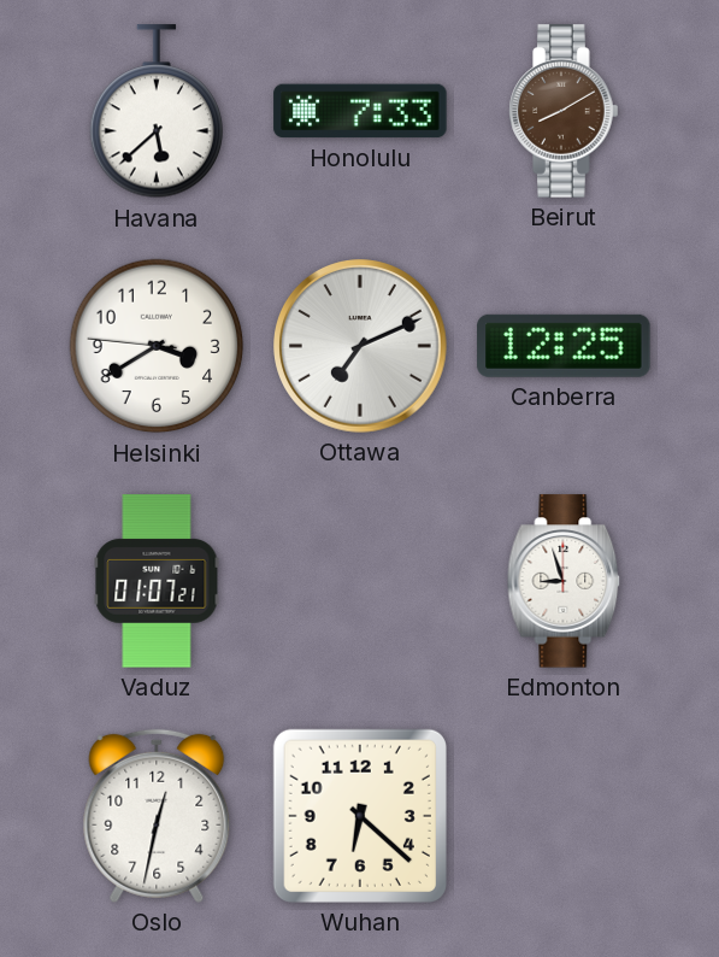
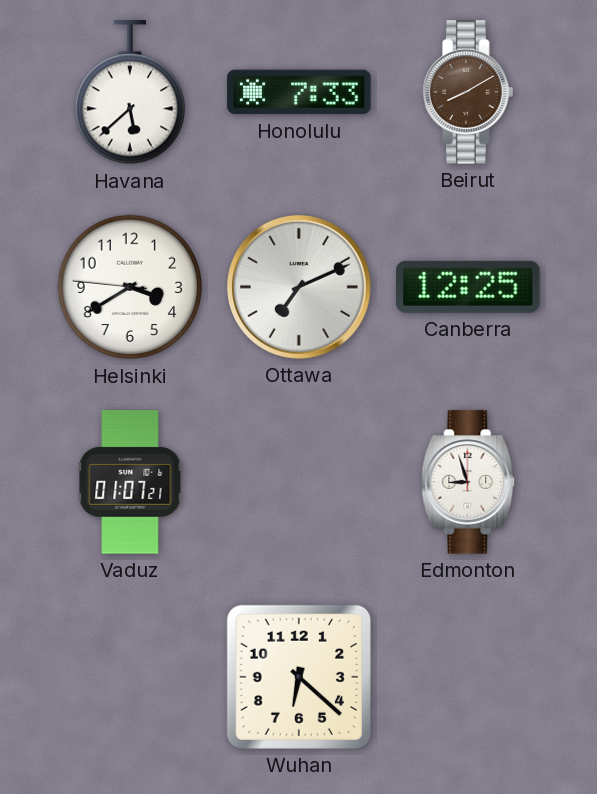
Oslo: 12:32 -> none
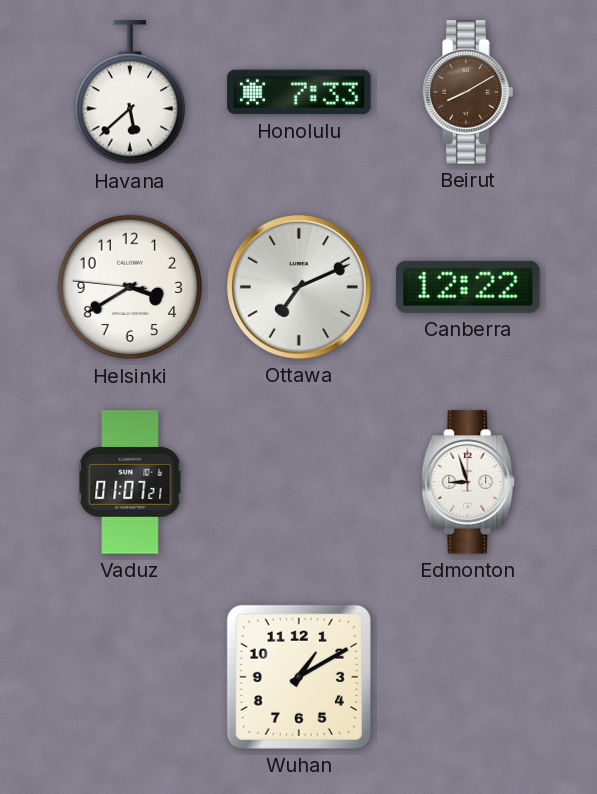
Canberra: 12:25 -> 12:22
Wuhan: 6:22 -> 1:10
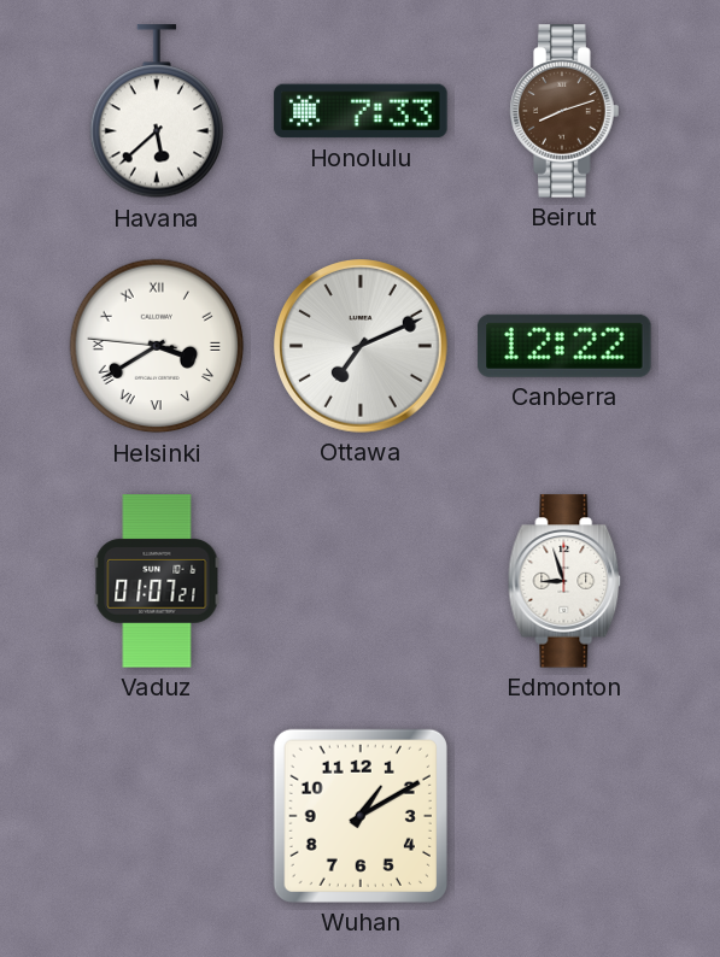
Beirut: 8:10 -> 8:12
Helsinki numerals: Arabic -> Roman
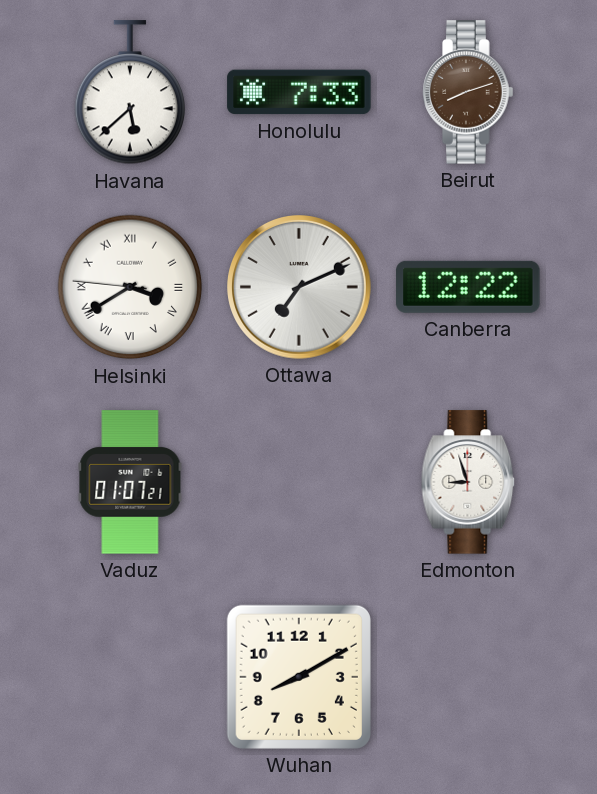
Wuhan: 1:10 -> 8:10
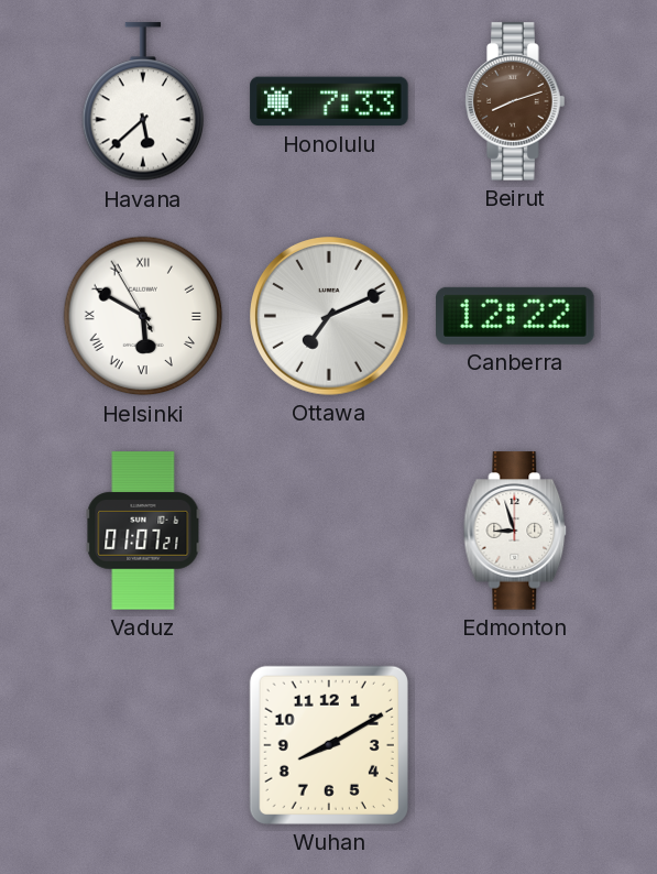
Helsinki: 3:39 -> 5:49
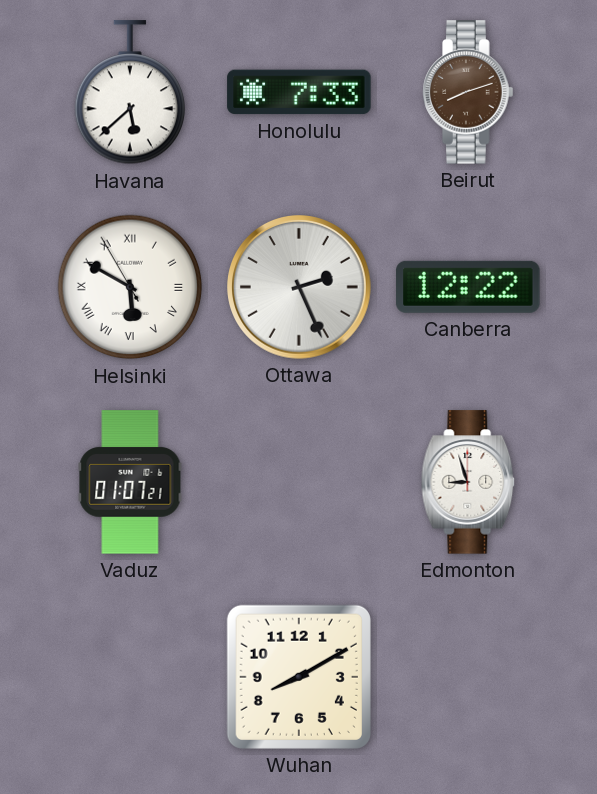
Ottawa: 7:11 -> 2:26
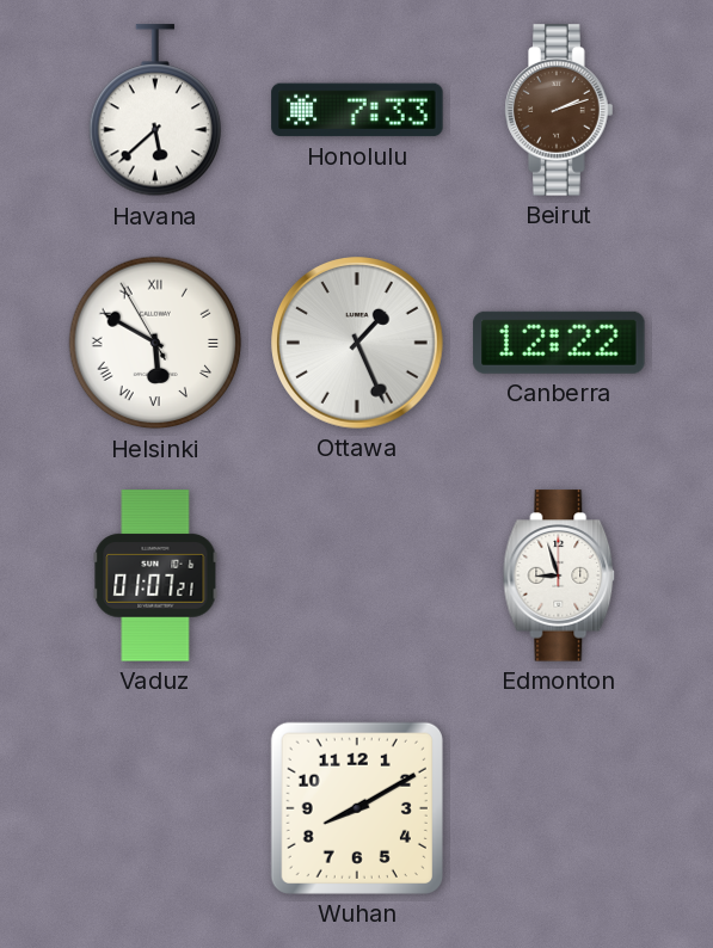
Beirut: 8:12 -> 2:12
Ottawa: 2:26 -> 1:26
